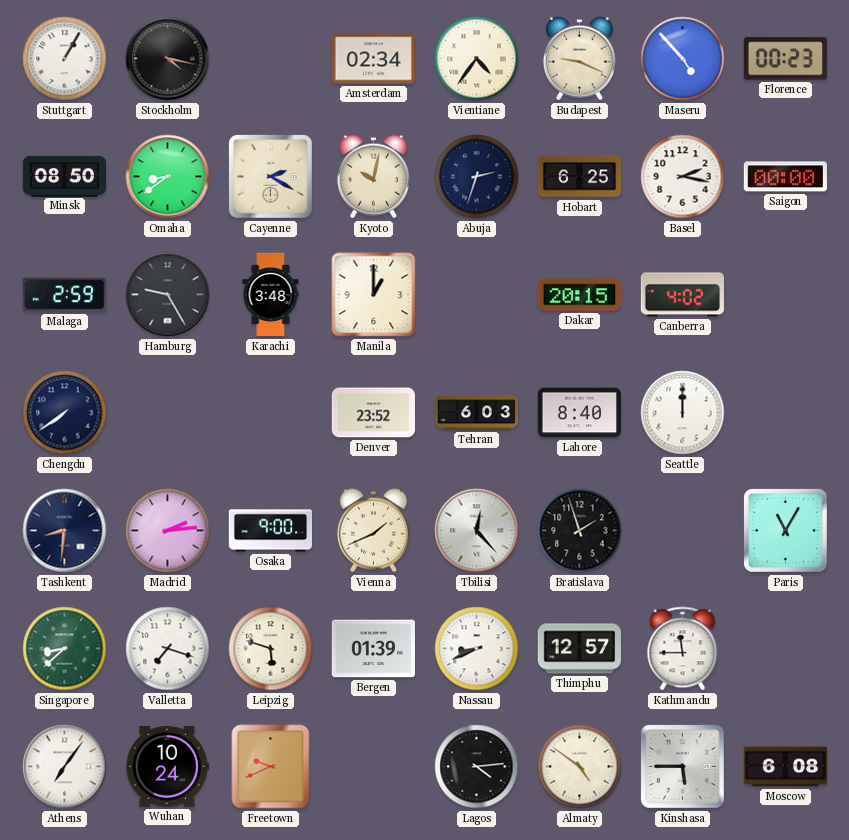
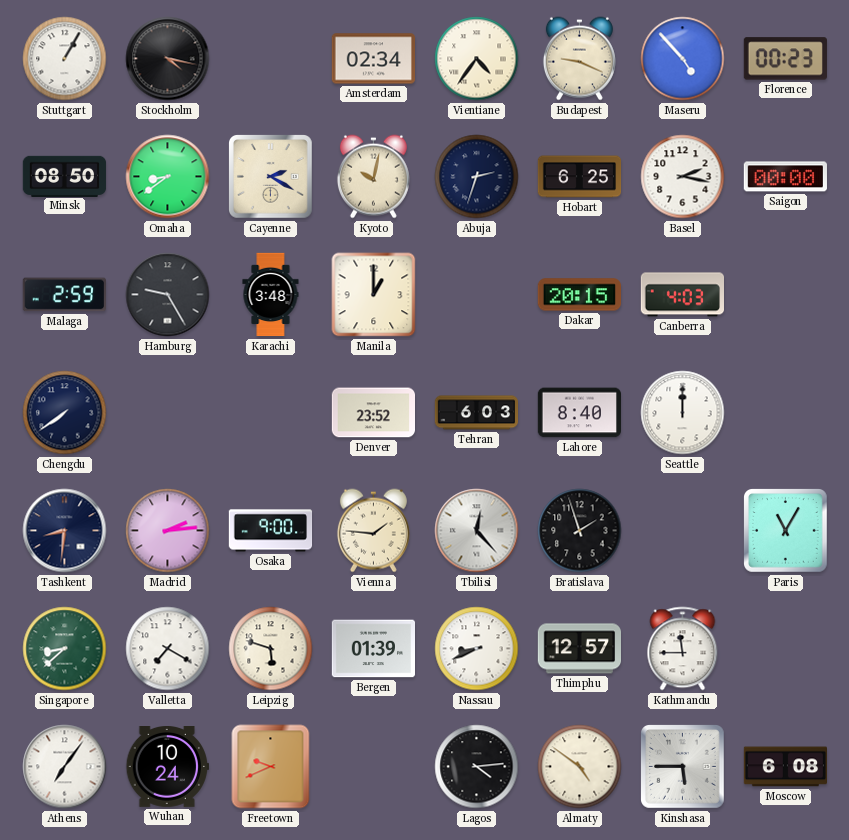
Canberra: 4:02 -> 4:03
Vienna: 1:41 -> 1:46
Valletta: 7:18 -> 7:20
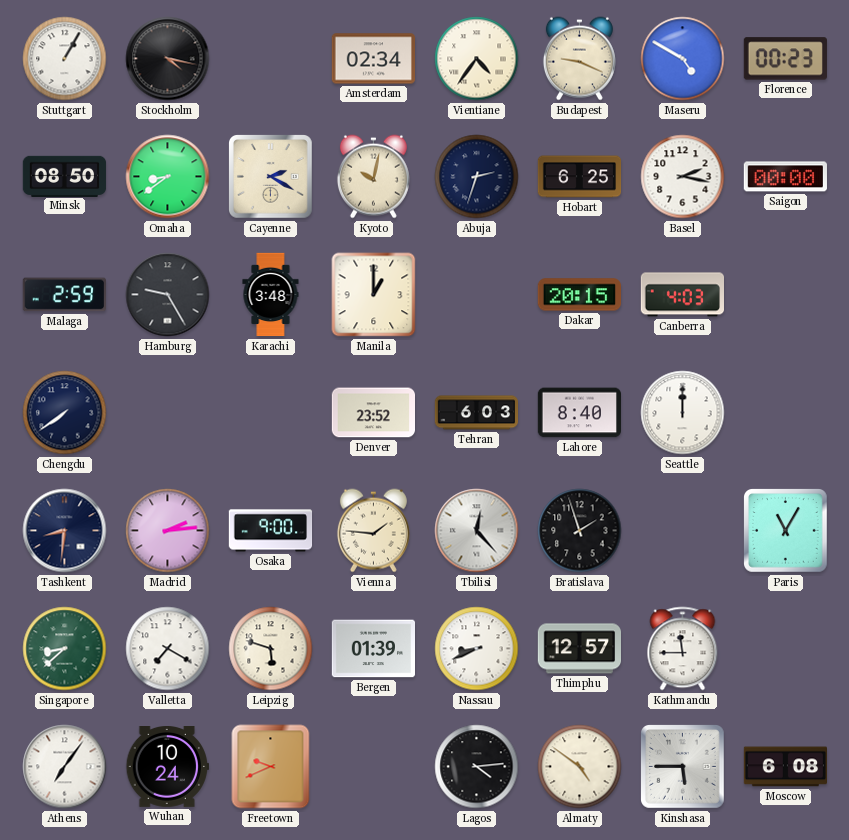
Maseru: 4:53 -> 4:50
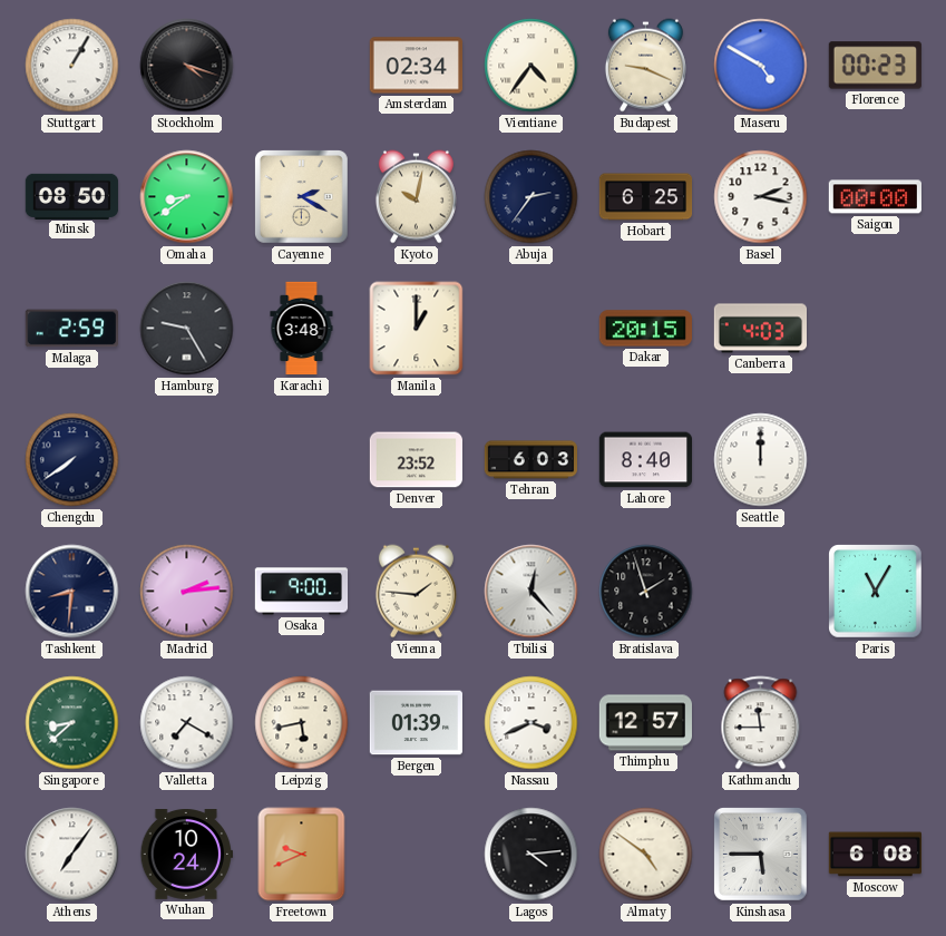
Stockholm: 4:17 -> 4:18
Abuja: 2:33 -> 2:36
Leipzig: 5:48 -> 5:43
Nassau: 8:41 -> 3:41
